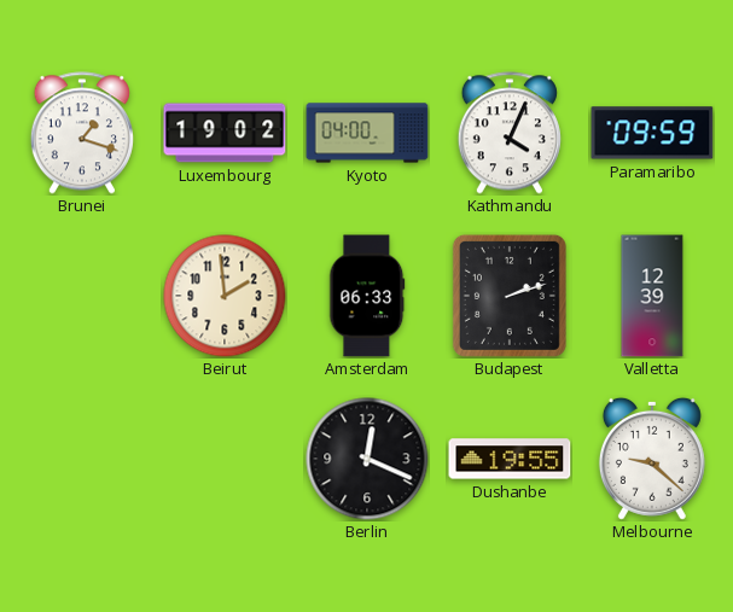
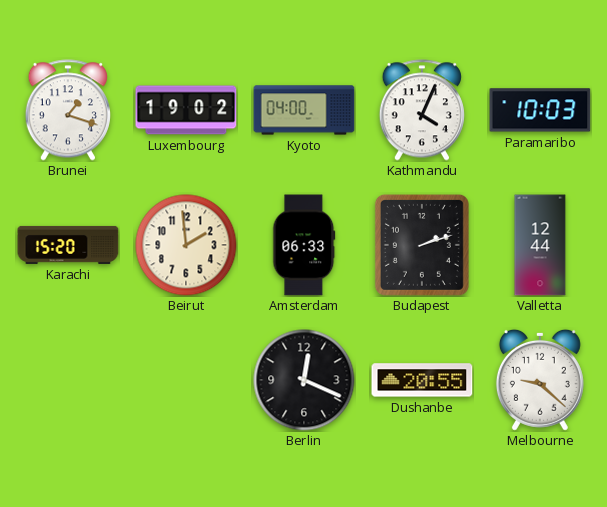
Paramaribo: 09:59 -> 10:03
Karachi: none -> 15:20
Valletta: 12:39 -> 12:44
Dushanbe: 19:55 -> 20:55
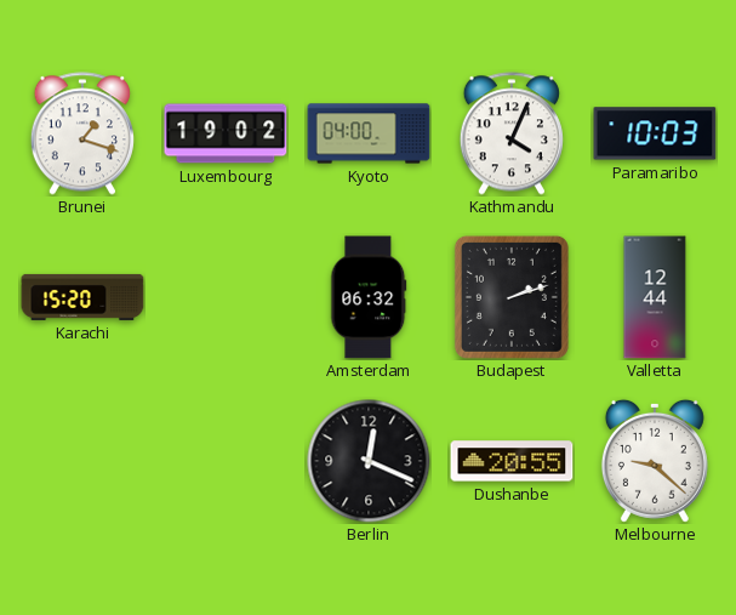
Beirut: 1:59 -> none
Amsterdam: 06:33 -> 06:32
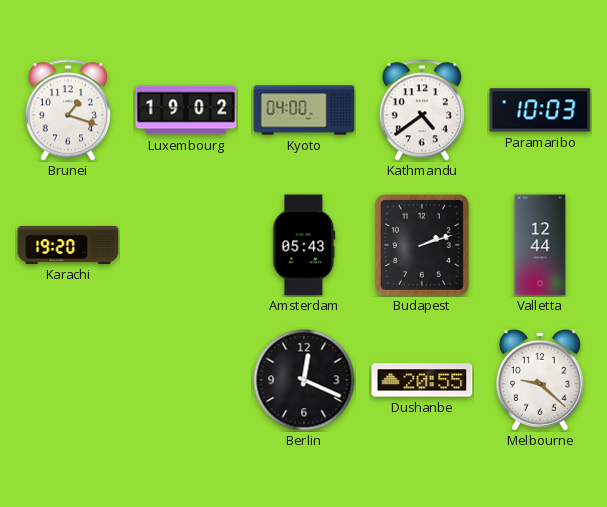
Kathmandu: 4:04 -> 4:39
Karachi: 15:20 -> 19:20
Amsterdam: 06:32 -> 05:43
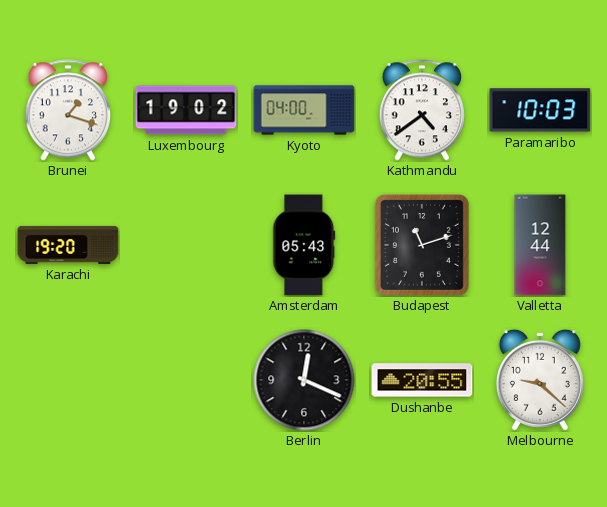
Budapest: 2:12 -> 11:12
